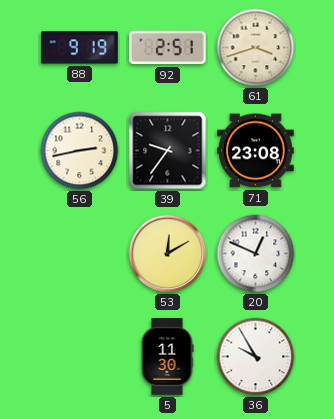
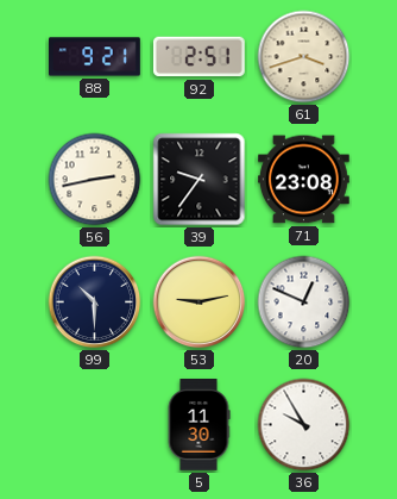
88: 9:19 -> 9:21
99: none -> 10:30
53: 12:10 -> 9:13
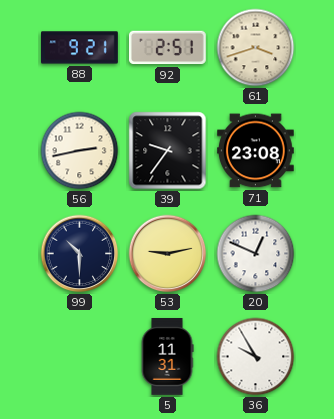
5: 11:30 -> 11:31
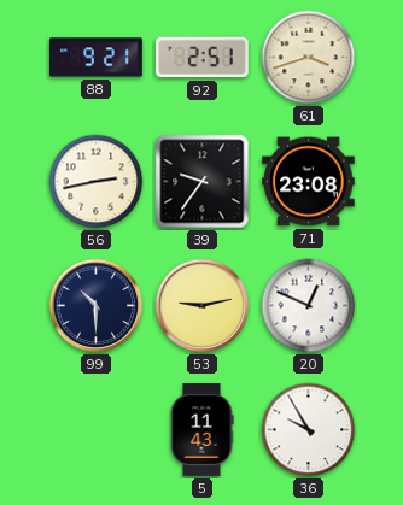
5: 11:31 -> 11:43
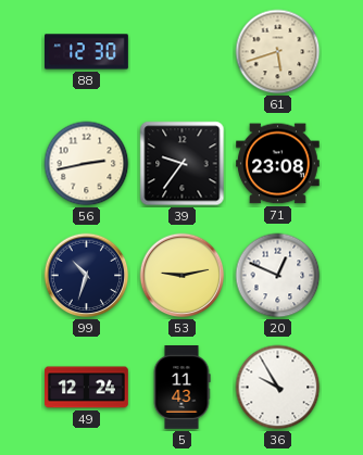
88: 9:21 -> 12:30
92: 2:51 -> none
61: 3:42 -> 5:42
99: 10:30 -> 10:33
49: none -> 12:24
